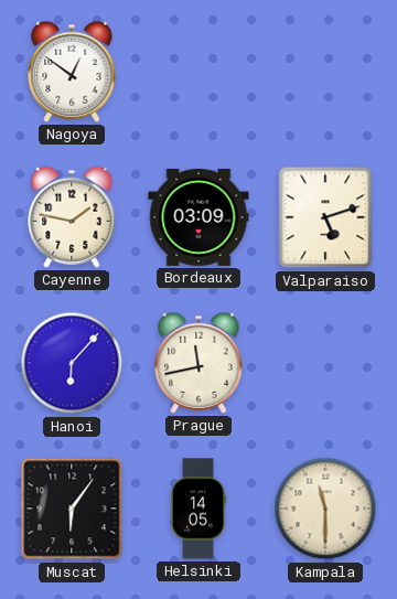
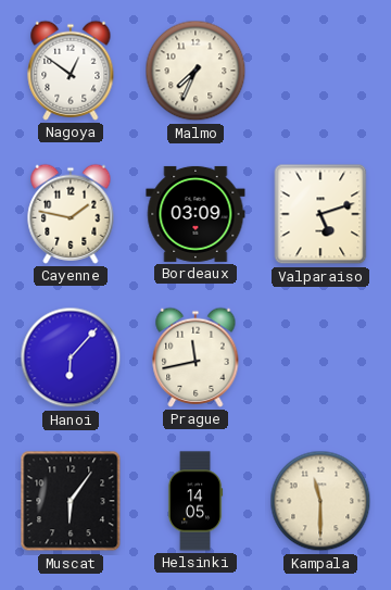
Malmo: none -> 7:34
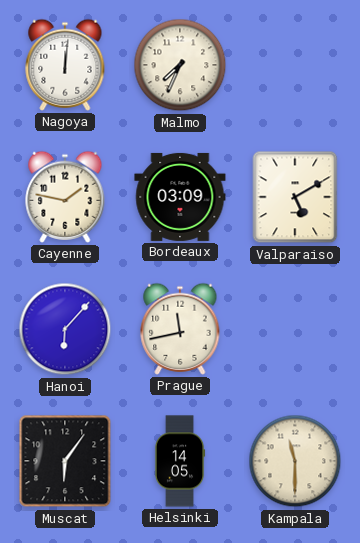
Nagoya: 12:51 -> 12:01
Valparaiso: 5:12 -> 5:10
